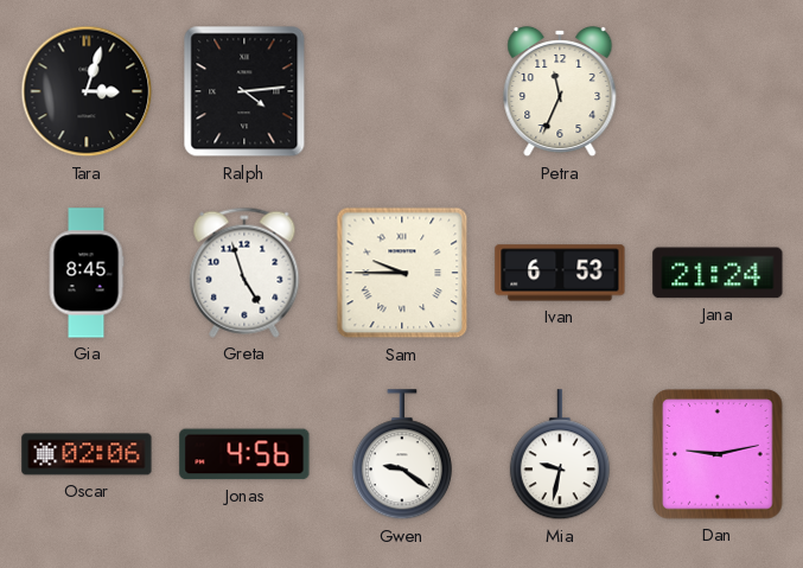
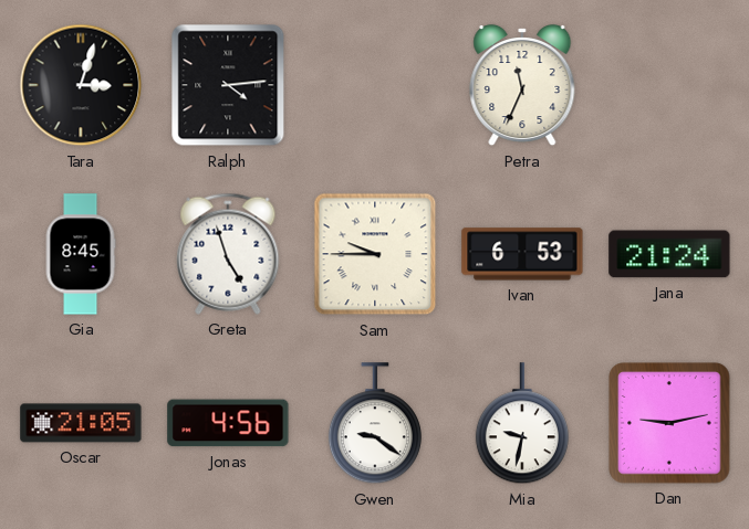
Oscar: 02:06 -> 21:05
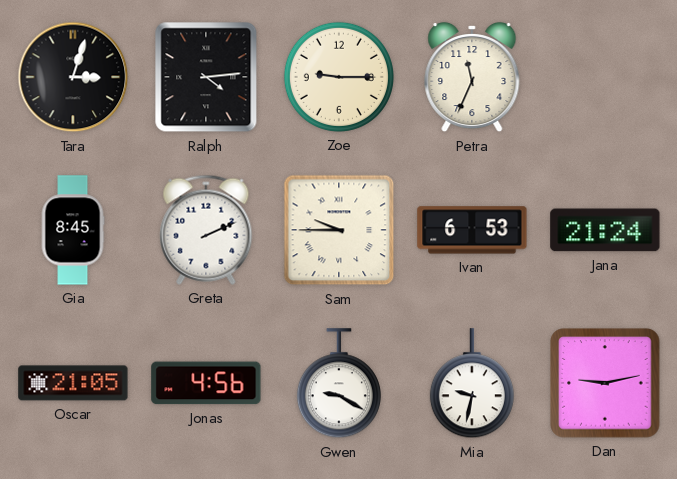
Zoe: none -> 9:15
Greta: 4:57 -> 2:11
Gwen: 9:21 -> 9:20
